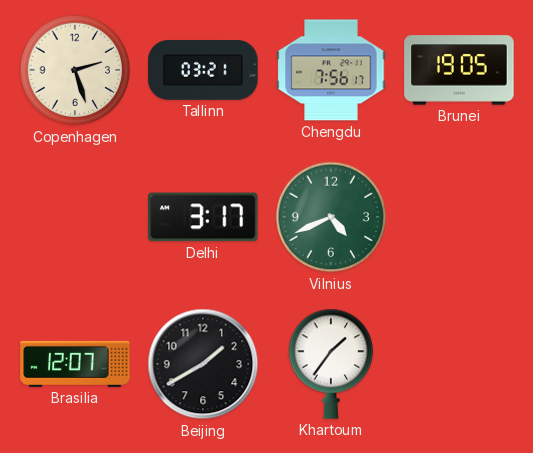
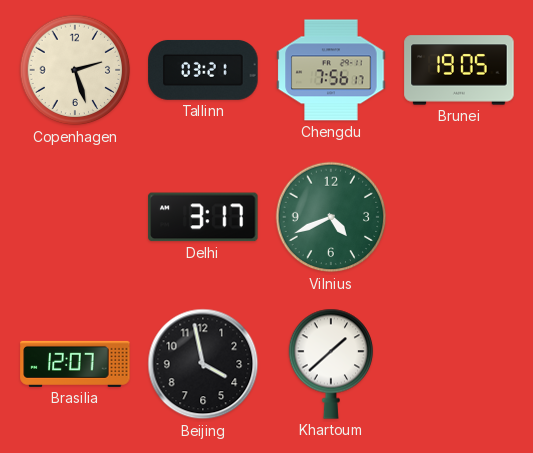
Beijing: 1:40 -> 3:58
Khartoum: 1:36 -> 1:38
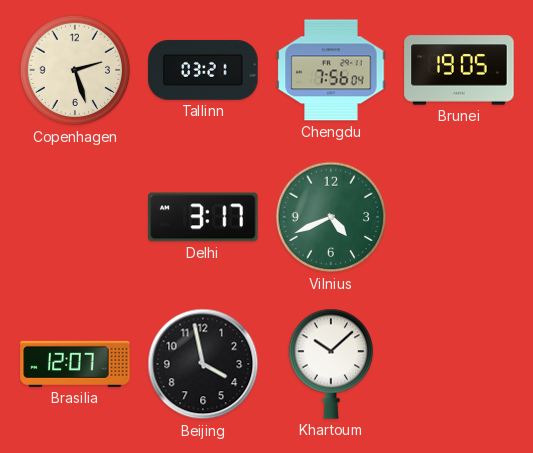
Chengdu: 7:56:17 -> 7:56:04
Khartoum: 1:38 -> 10:08
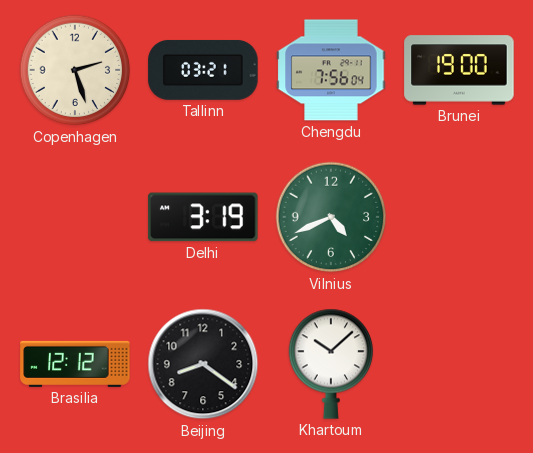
Brunei: 19:05 -> 19:00
Delhi: 3:17 -> 3:19
Brasilia: 12:07 -> 12:12
Beijing: 3:58 -> 8:21
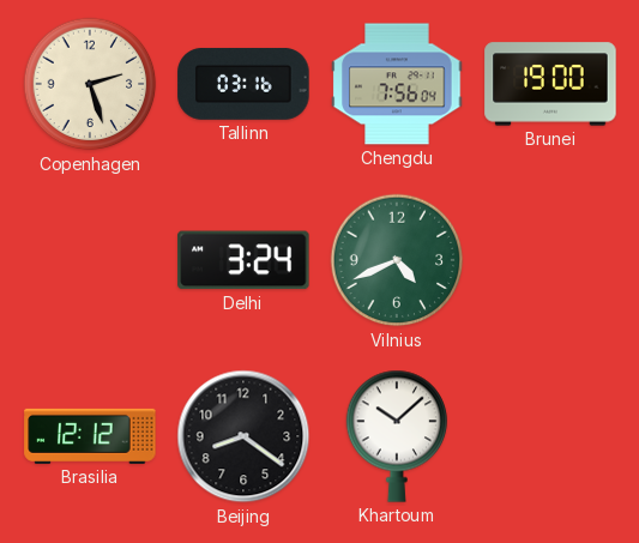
Tallinn: 03:21 -> 03:16
Delhi: 3:19 -> 3:24
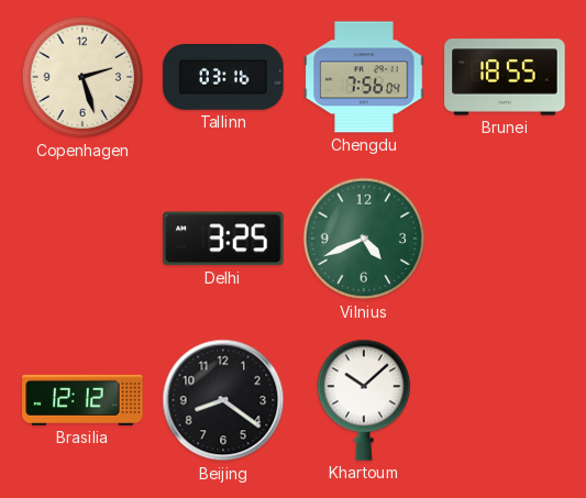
Brunei: 19:00 -> 18:55
Delhi: 3:24 -> 3:25
